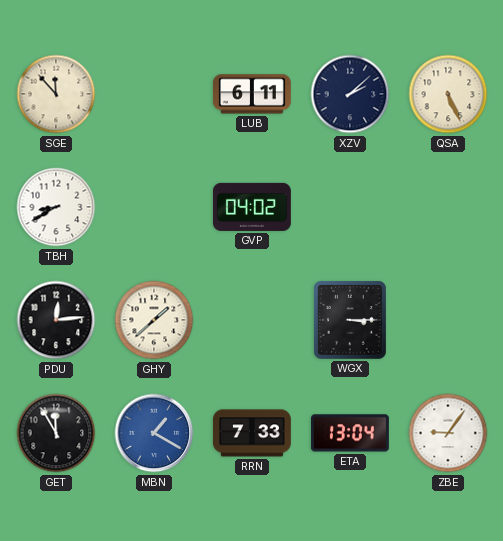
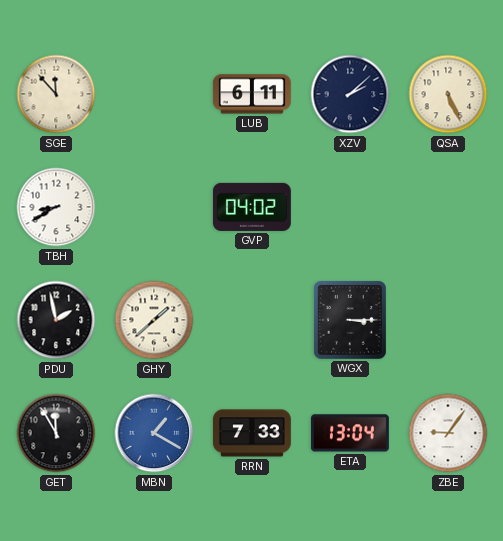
PDU: 12:14 -> 1:58
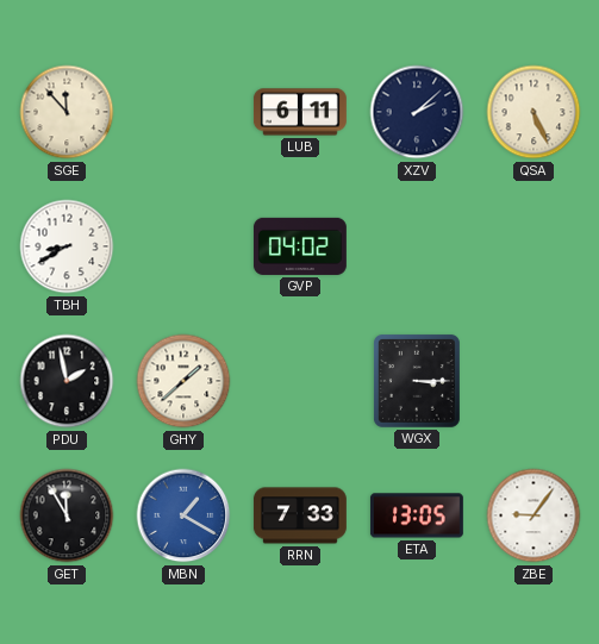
ETA: 13:04 -> 13:05
